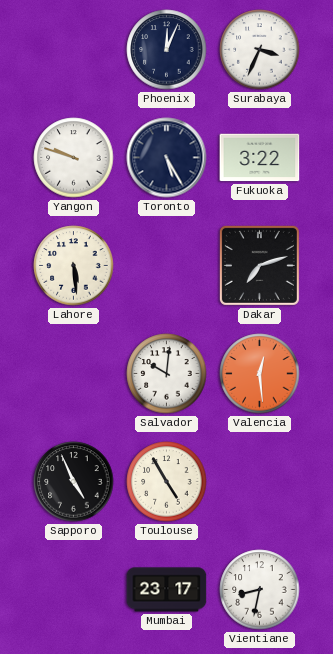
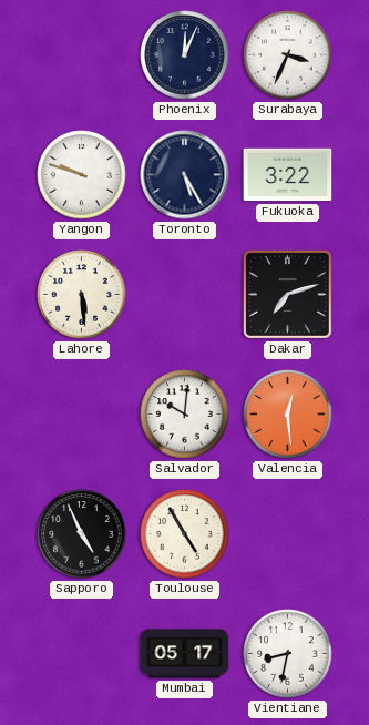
Mumbai: 23:17 -> 05:17
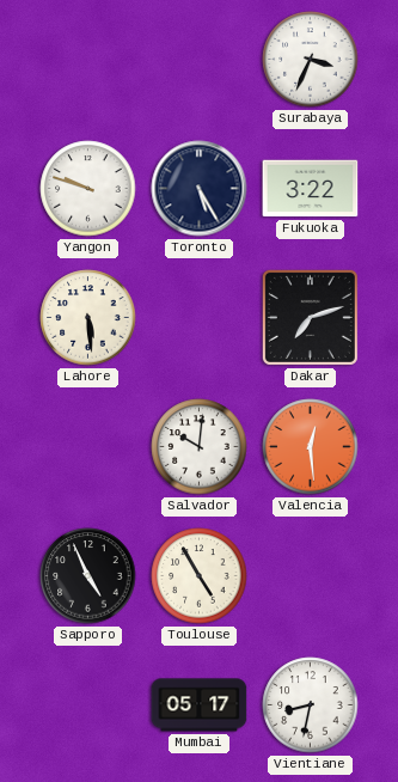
Phoenix: 12:04 -> none
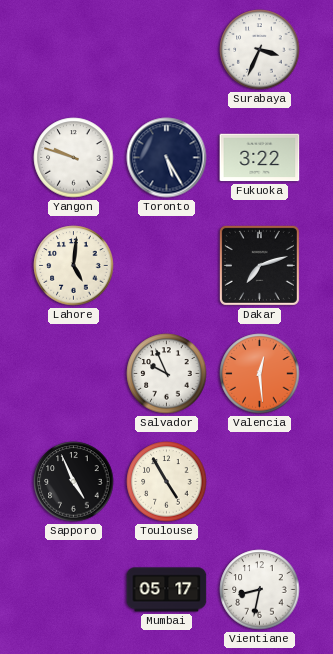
Lahore: 5:29 -> 5:01
Salvador: 10:01 -> 9:56
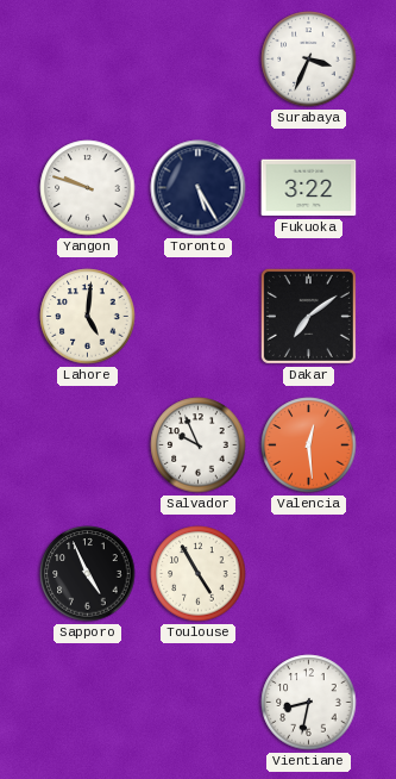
Dakar: 7:12 -> 7:09
Mumbai: 05:17 -> none
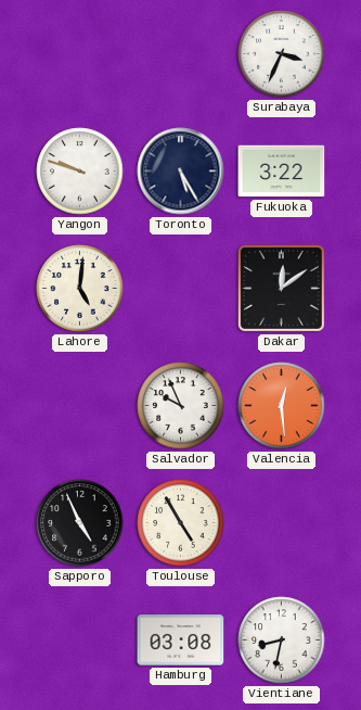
Dakar: 7:09 -> 12:09
Hamburg: none -> 03:08
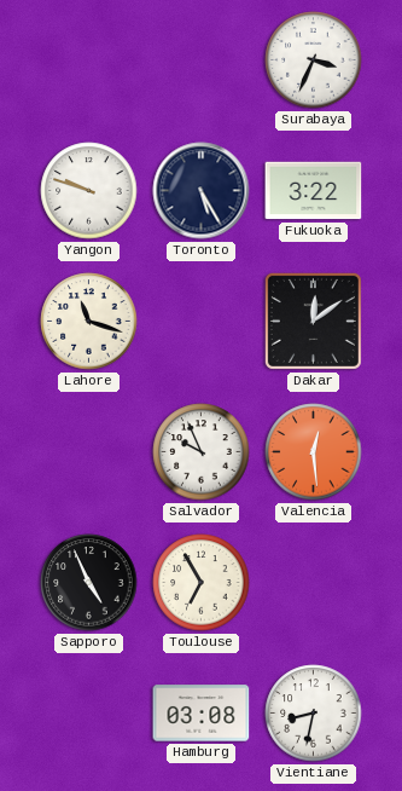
Lahore: 5:01 -> 11:18
Toulouse: 4:55 -> 6:55
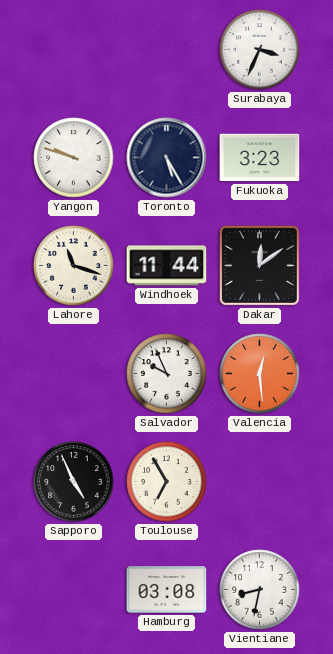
Fukuoka: 3:22 -> 3:23
Windhoek: none -> 11:44
